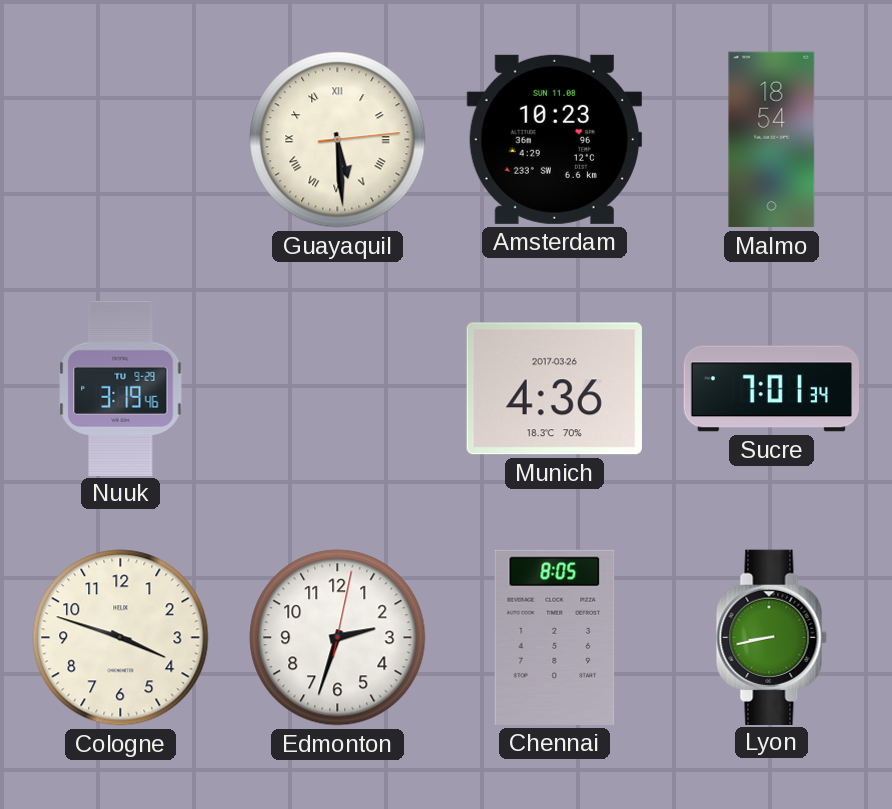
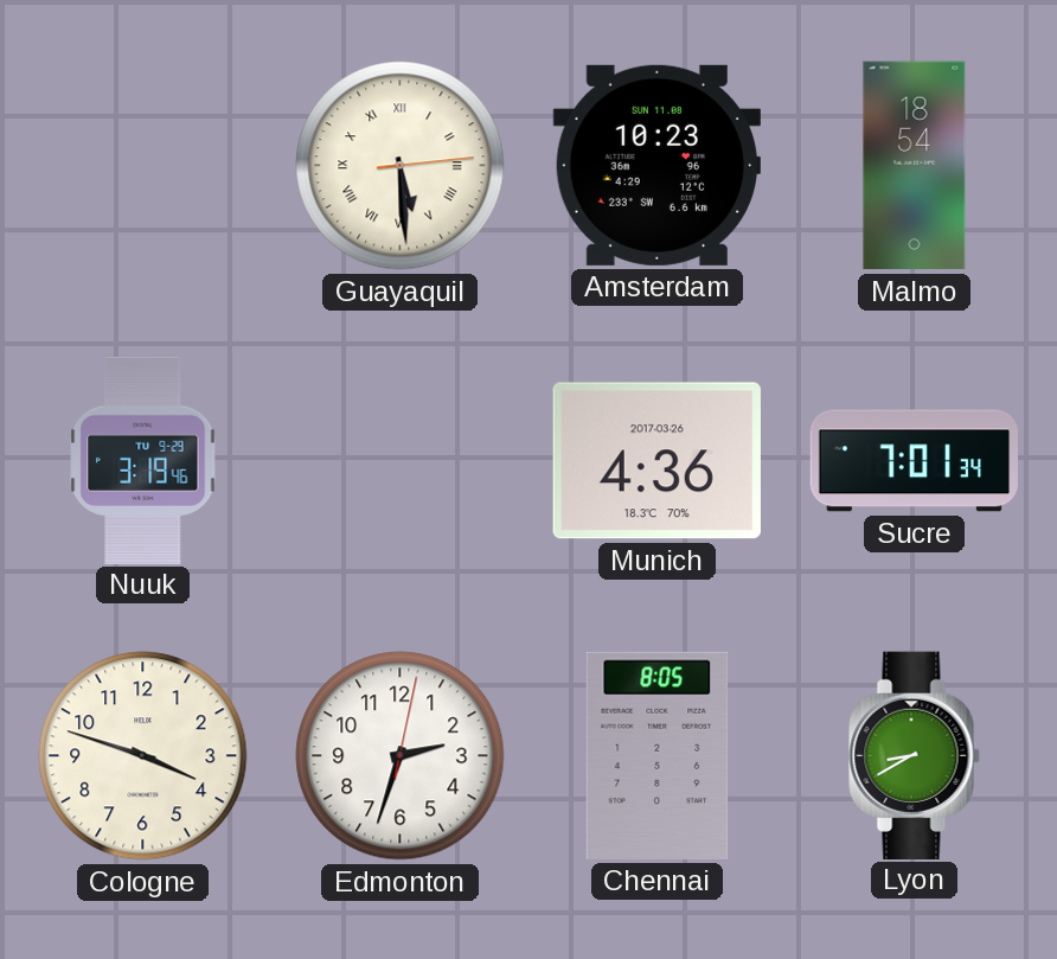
Lyon: 8:43 -> 8:40
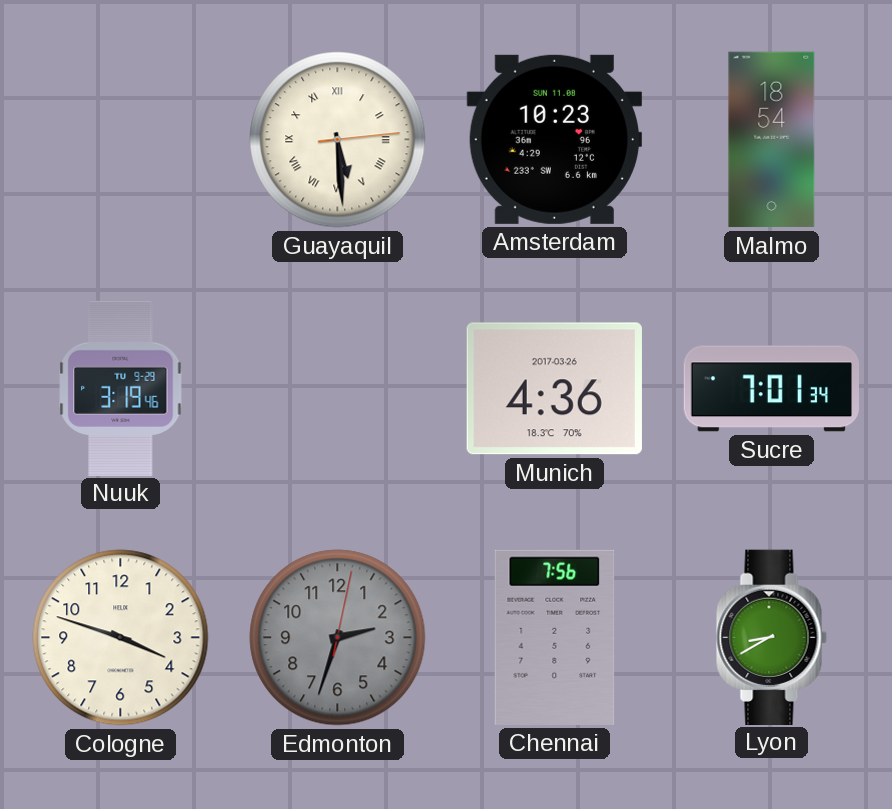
Edmonton dial: white -> grey
Chennai: 8:05 -> 7:56
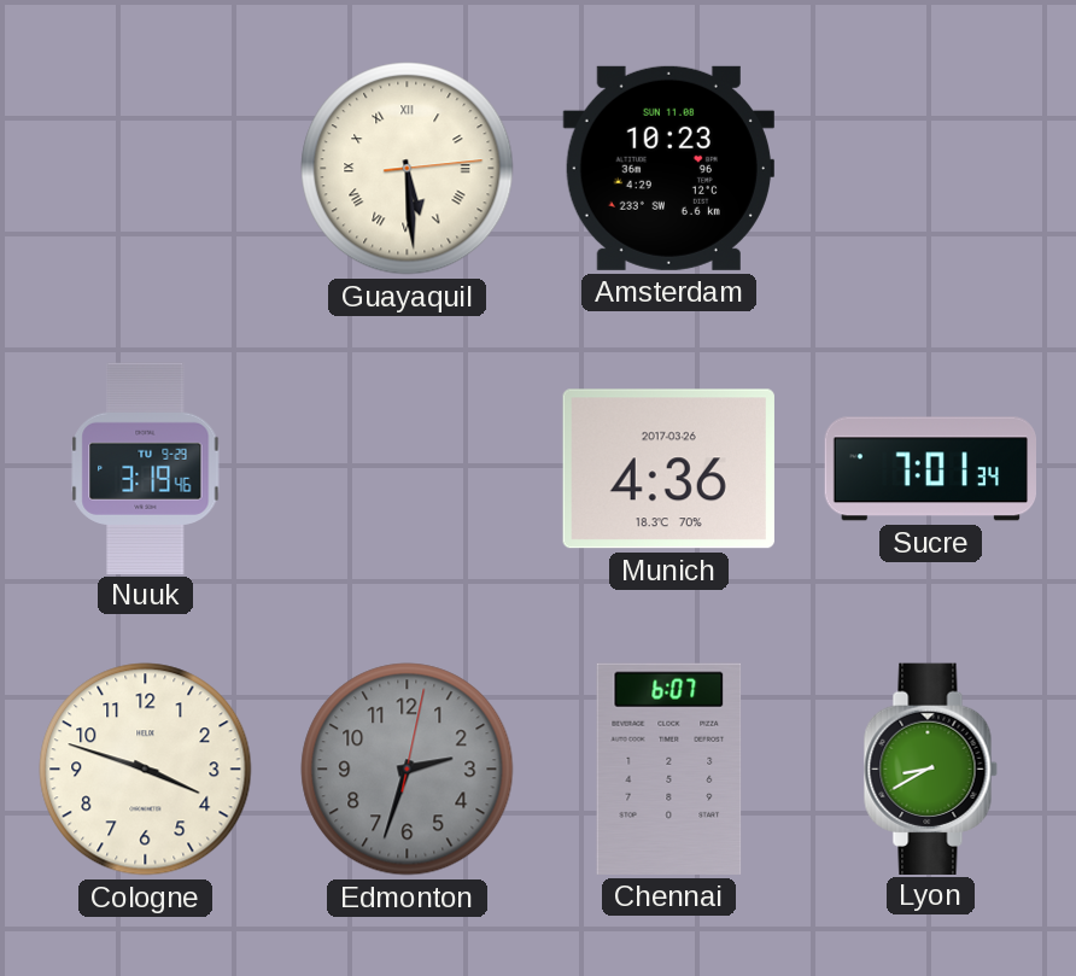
Malmo: 18:54 -> none
Chennai: 7:56 -> 6:07
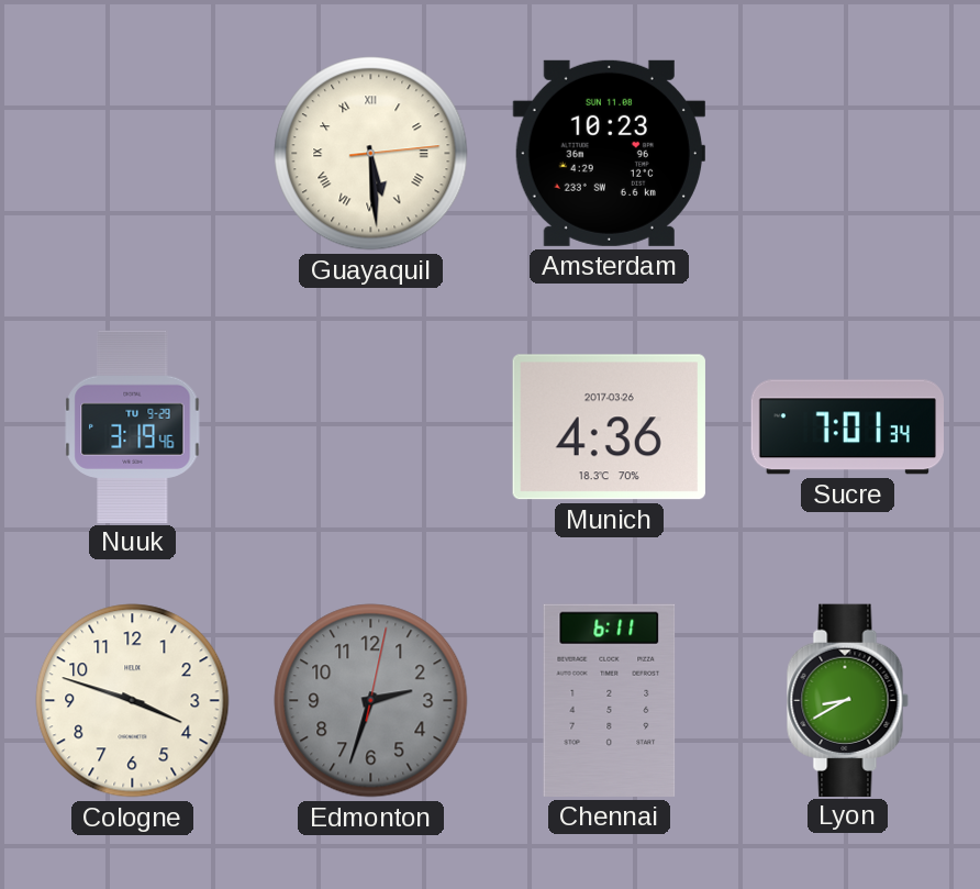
Chennai: 6:07 -> 6:11
